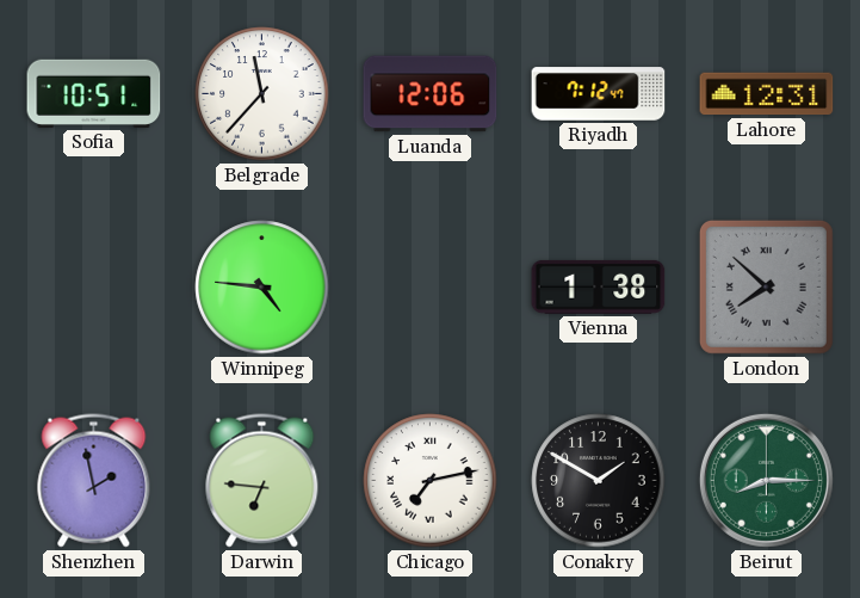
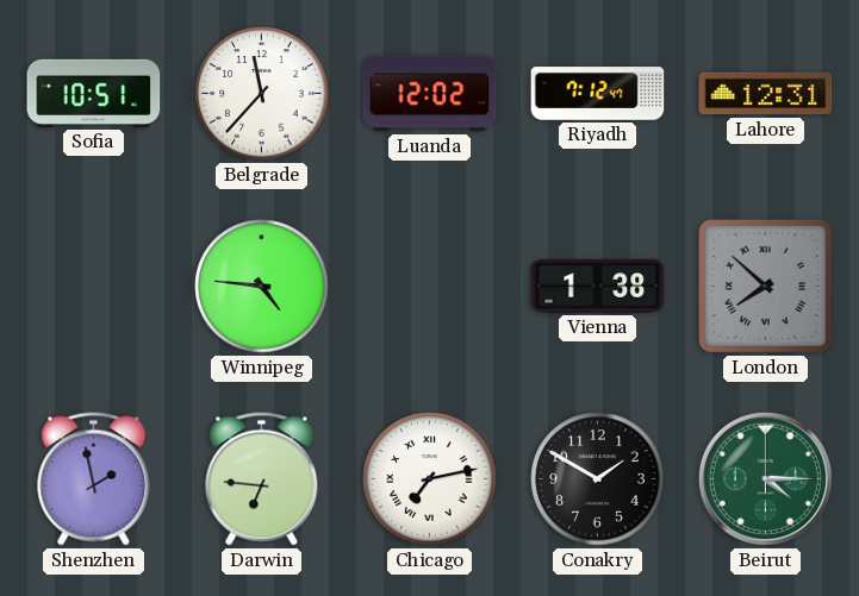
Luanda: 12:06 -> 12:02
Beirut: 8:15 -> 4:15
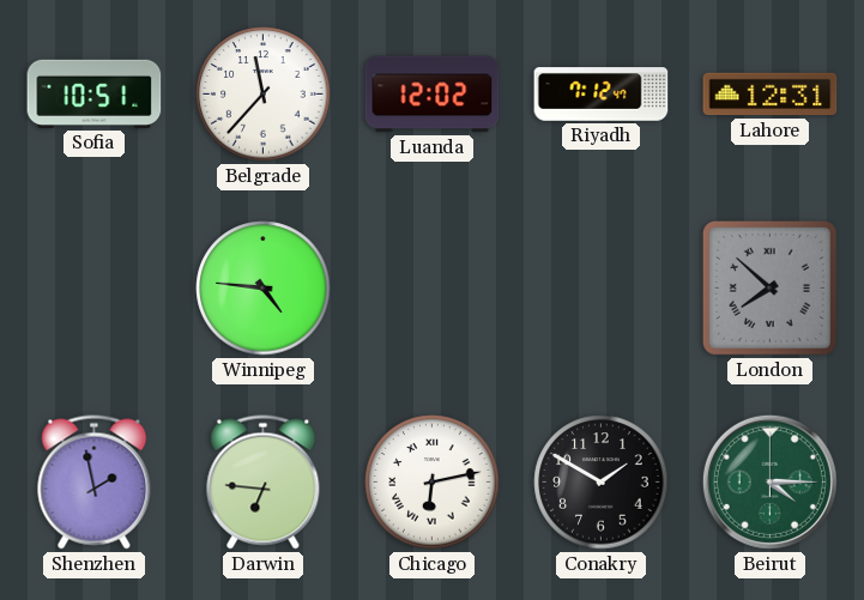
Vienna: 1:38 -> none
Chicago: 7:13 -> 6:13
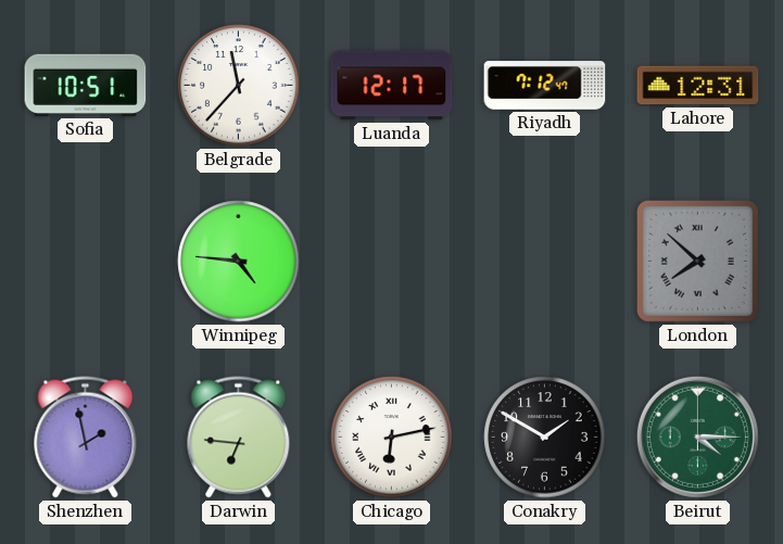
Luanda: 12:02 -> 12:17
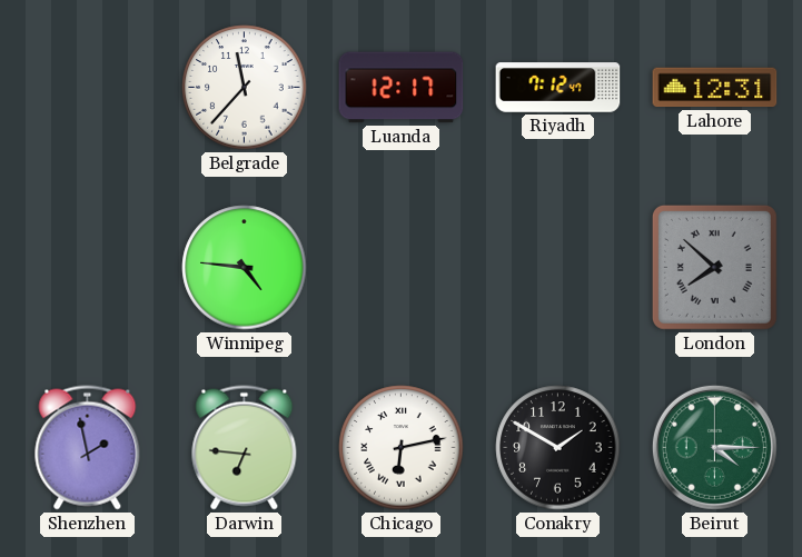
Sofia: 10:51 -> none
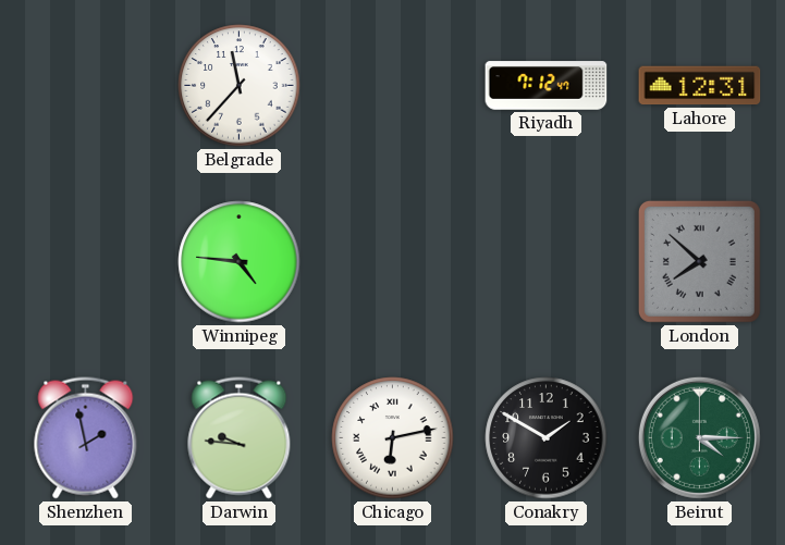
Luanda: 12:17 -> none
Darwin: 6:46 -> 9:46
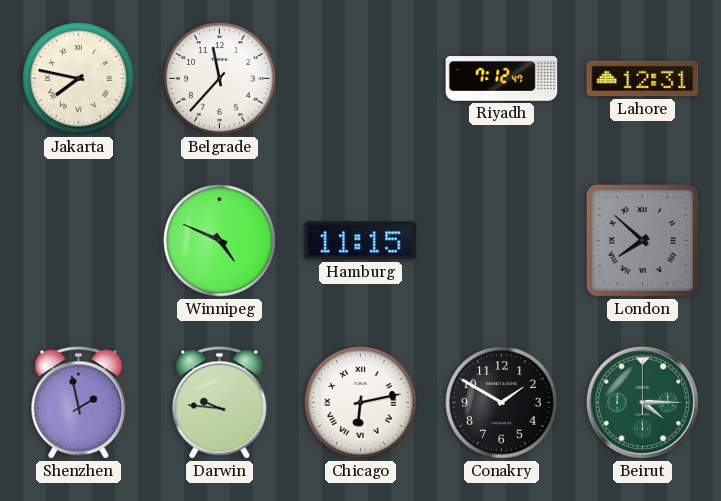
Jakarta: none -> 7:47
Winnipeg: 4:46 -> 4:49
Hamburg: none -> 11:15
